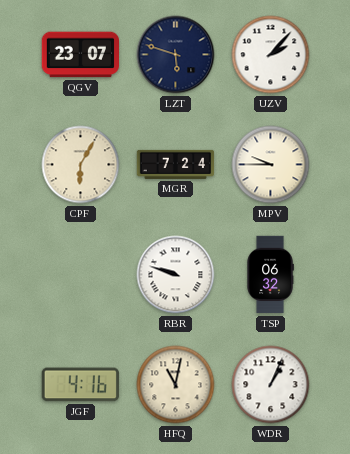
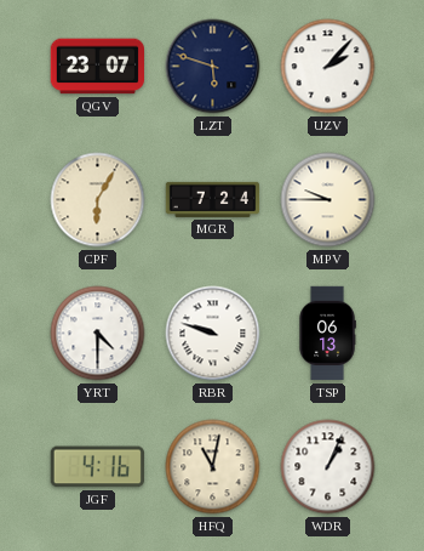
YRT: none -> 4:30
TSP: 06:32 -> 06:13
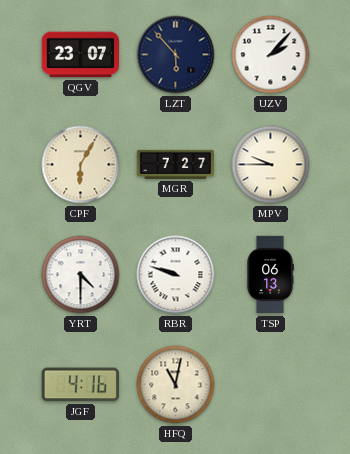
LZT: 5:48 -> 5:53
MGR: 7:24 -> 7:27
WDR: 1:04 -> none
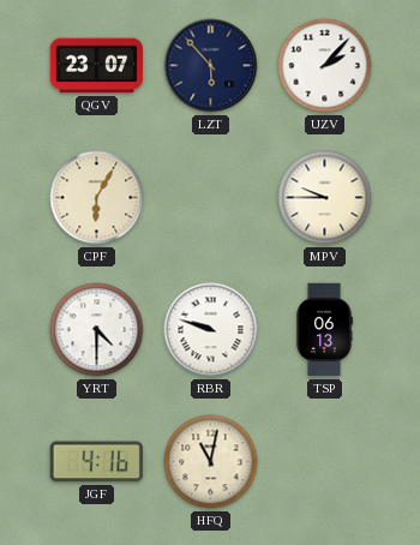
MGR: 7:27 -> none
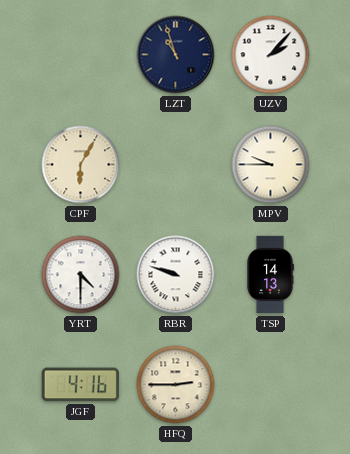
QGV: 23:07 -> none
LZT: 5:53 -> 10:57
TSP: 06:13 -> 14:13
HFQ: 11:02 -> 2:45
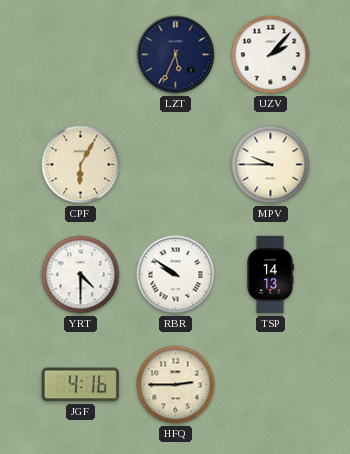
LZT: 10:57 -> 5:34
RBR: 9:48 -> 9:51
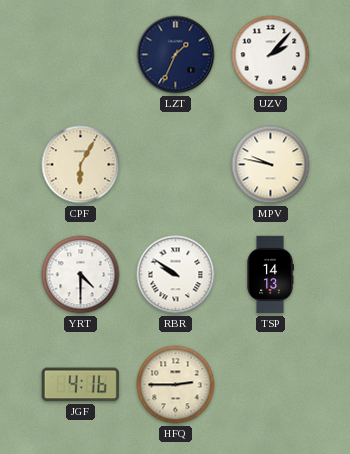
LZT: 5:34 -> 1:34
MPV: 9:45 -> 9:47
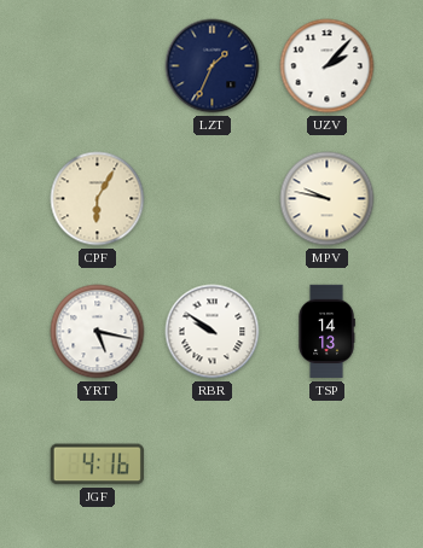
YRT: 4:30 -> 5:17
HFQ: 2:45 -> none
